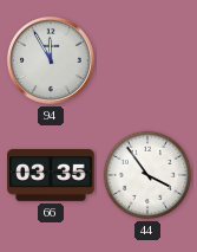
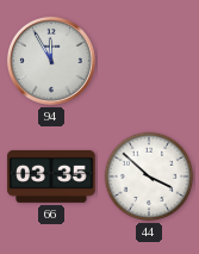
44: 3:54 -> 3:52
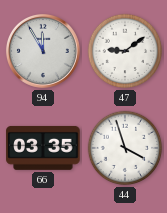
47: none -> 9:09
44: 3:52 -> 3:57
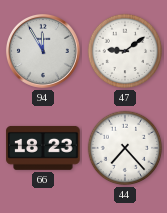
66: 03:35 -> 18:23
44: 3:57 -> 7:23
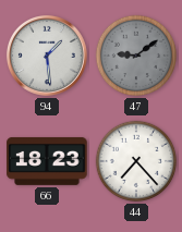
94: 11:55 -> 1:29
47 dial: white -> grey
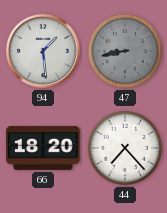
47: 9:09 -> 8:43
66: 18:23 -> 18:20
